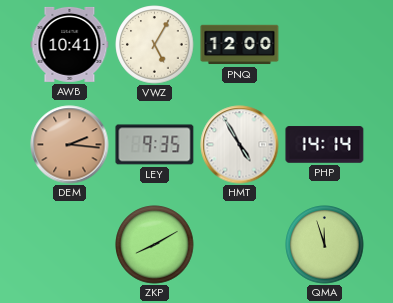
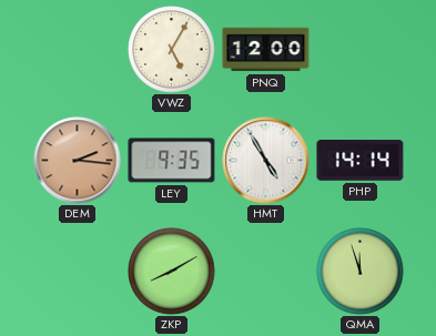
AWB: 10:41 -> none
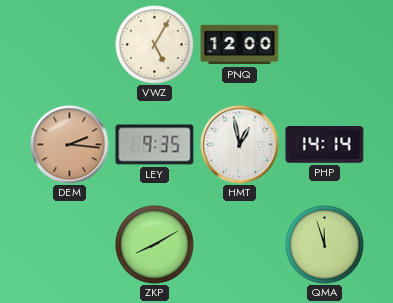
HMT: 4:55 -> 12:58
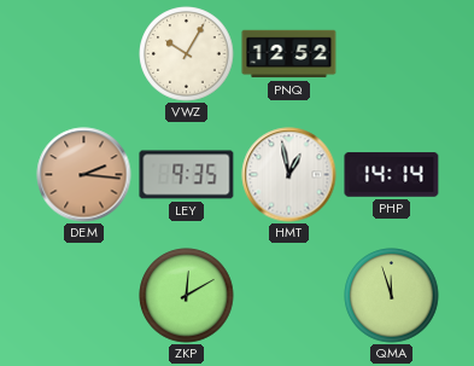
VWZ: 5:05 -> 10:05
PNQ: 12:00 -> 12:52
ZKP: 8:10 -> 12:10
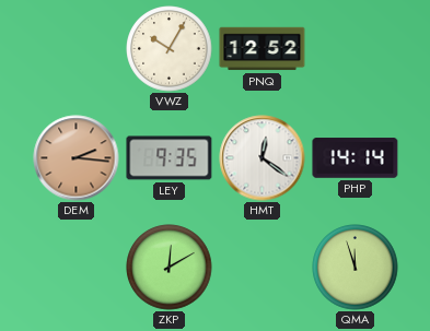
HMT: 12:58 -> 12:21
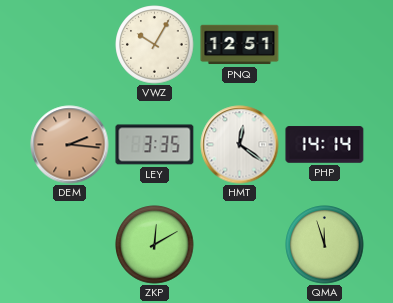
PNQ: 12:52 -> 12:51
LEY: 9:35 -> 3:35
